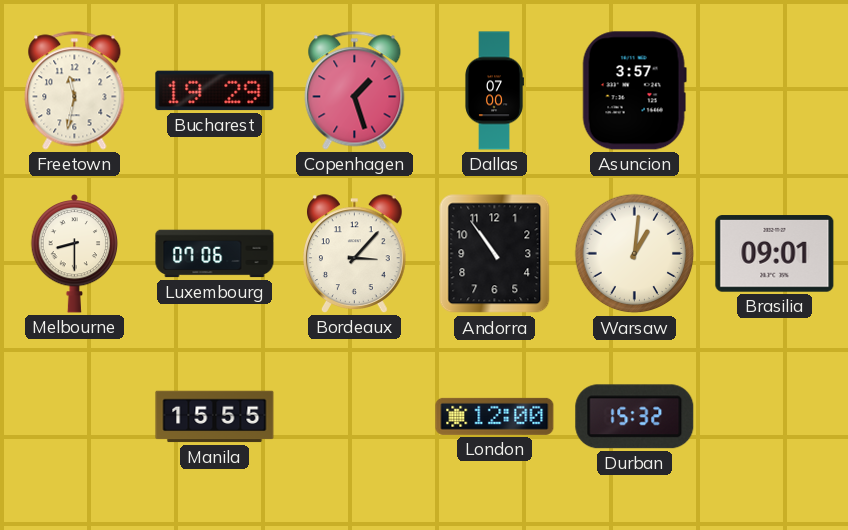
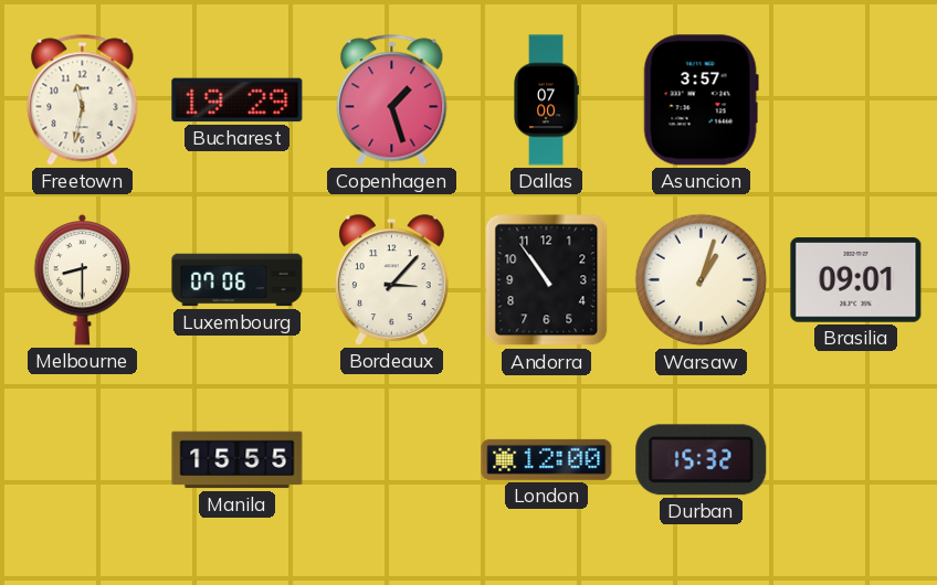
Warsaw: 1:01 -> 1:03
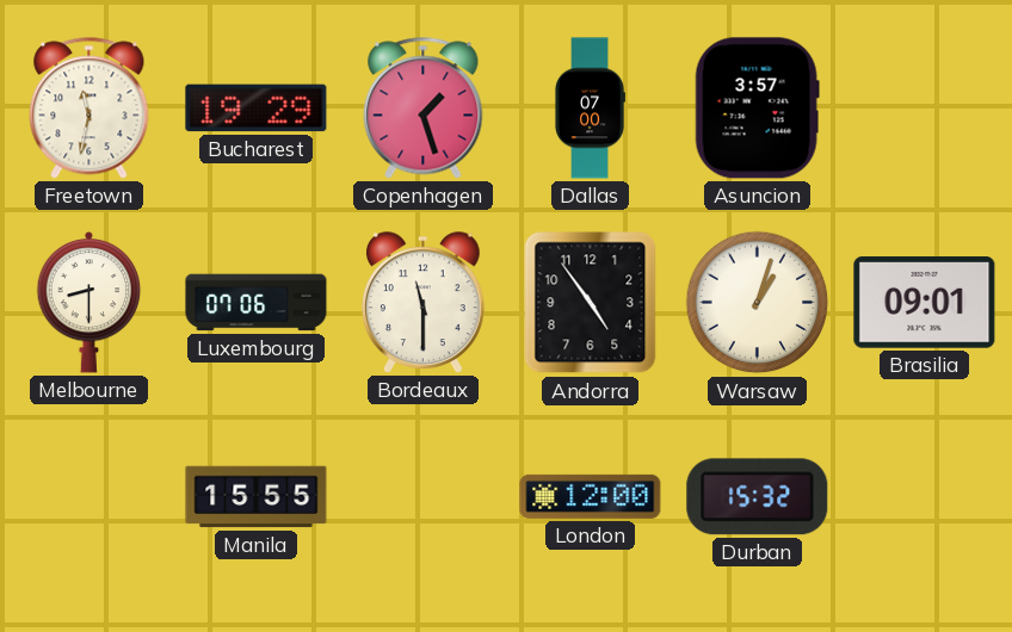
Bordeaux: 3:07 -> 11:30
Andorra: 10:54 -> 4:54
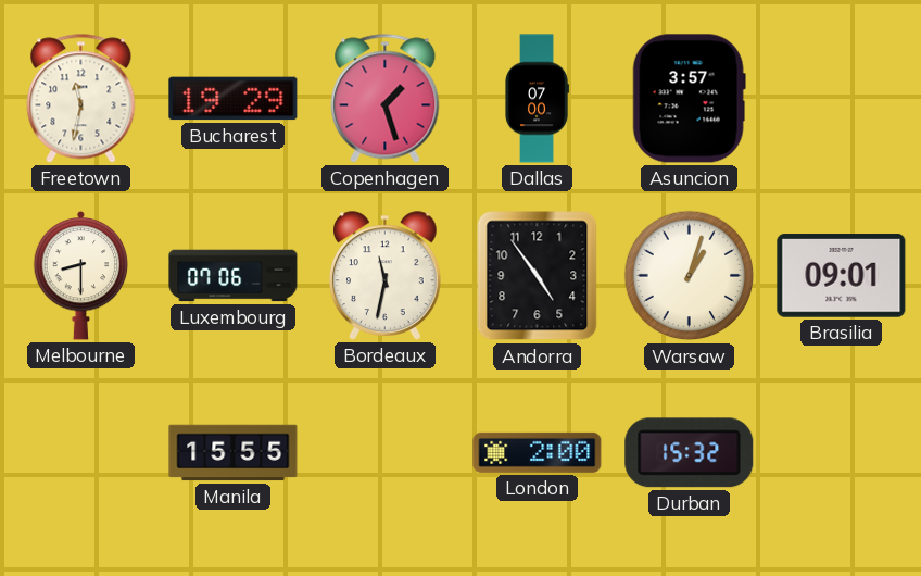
Bordeaux: 11:30 -> 11:32
London: 12:00 -> 2:00
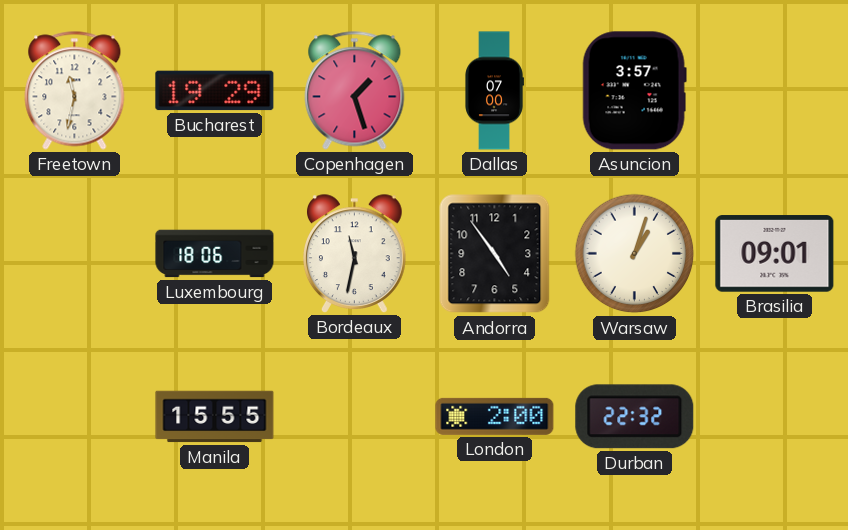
Melbourne: 8:30 -> none
Luxembourg: 07:06 -> 18:06
Durban: 15:32 -> 22:32
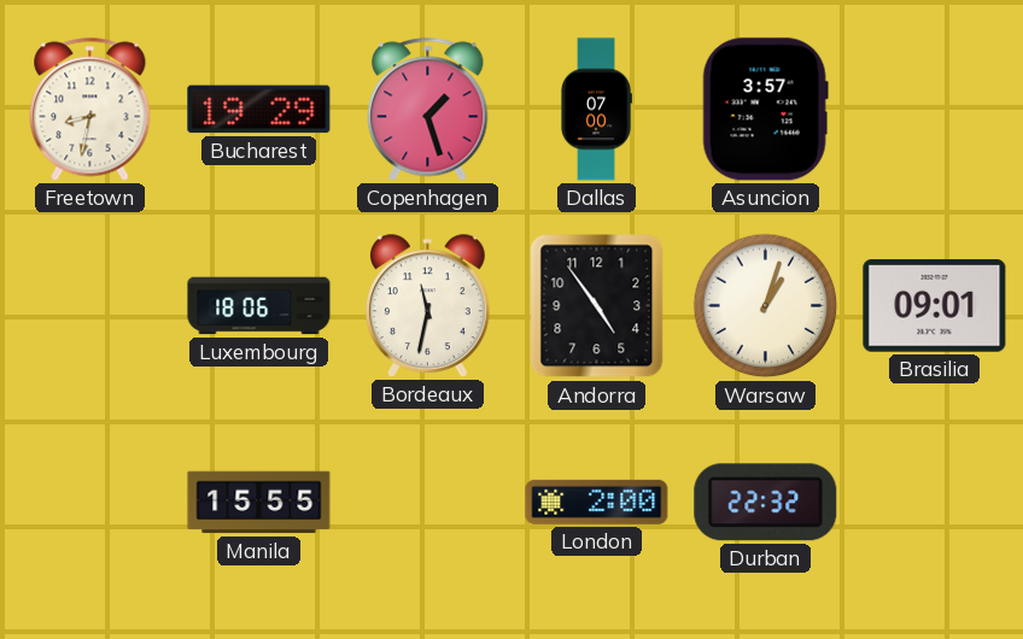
Freetown: 11:32 -> 8:32
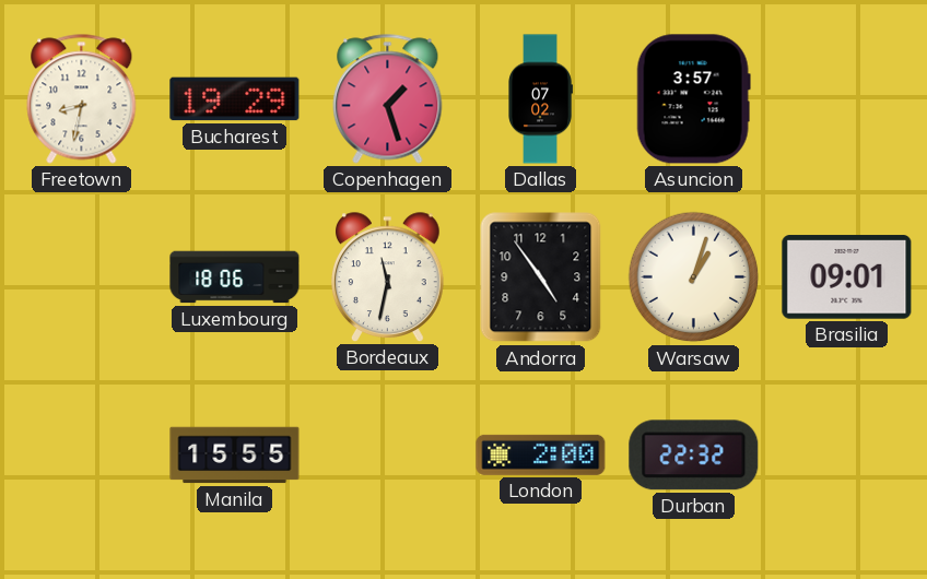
Dallas: 07:00 -> 07:02
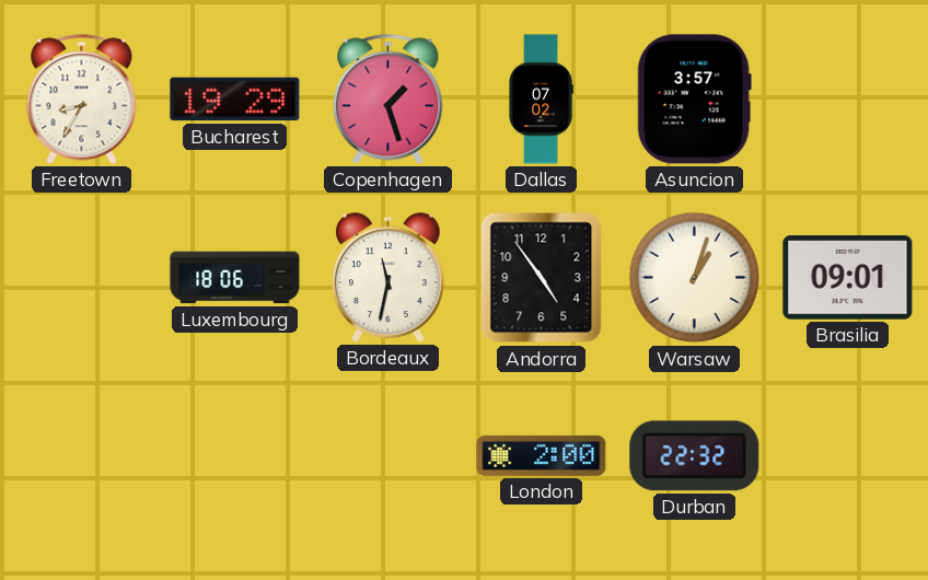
Freetown: 8:32 -> 8:35
Manila: 15:55 -> none
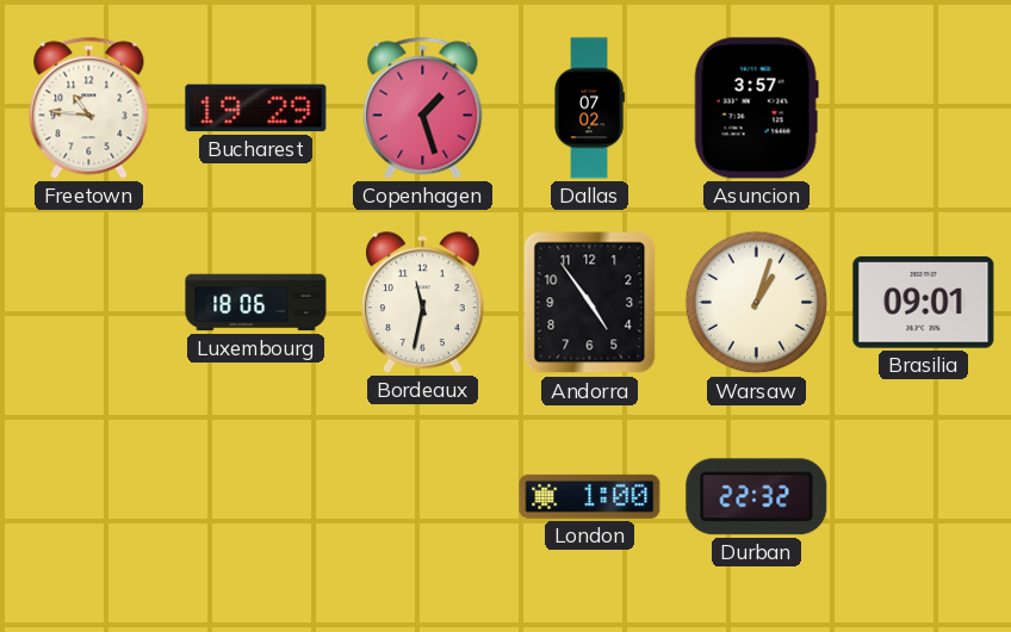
Freetown: 8:35 -> 10:46
London: 2:00 -> 1:00
